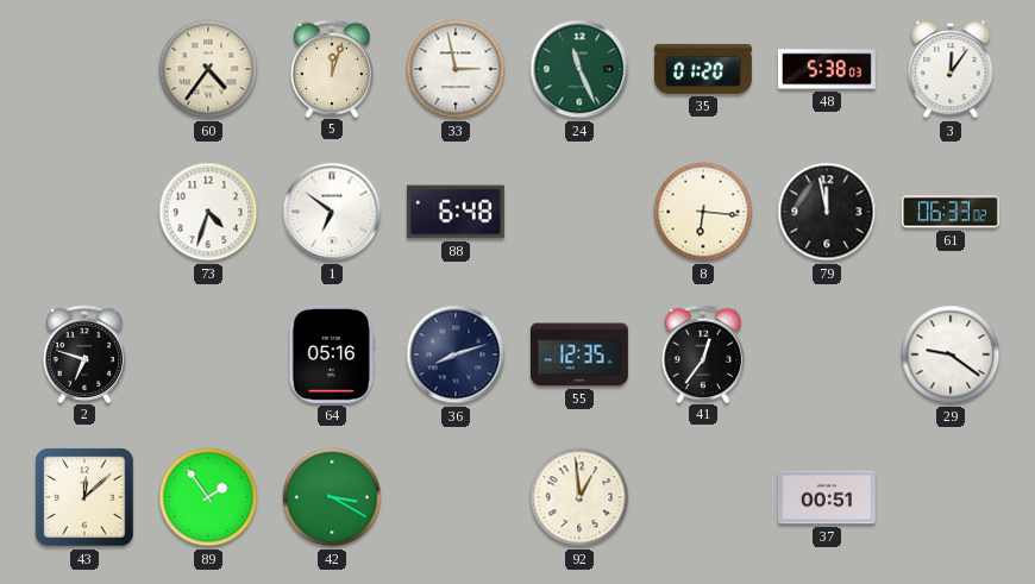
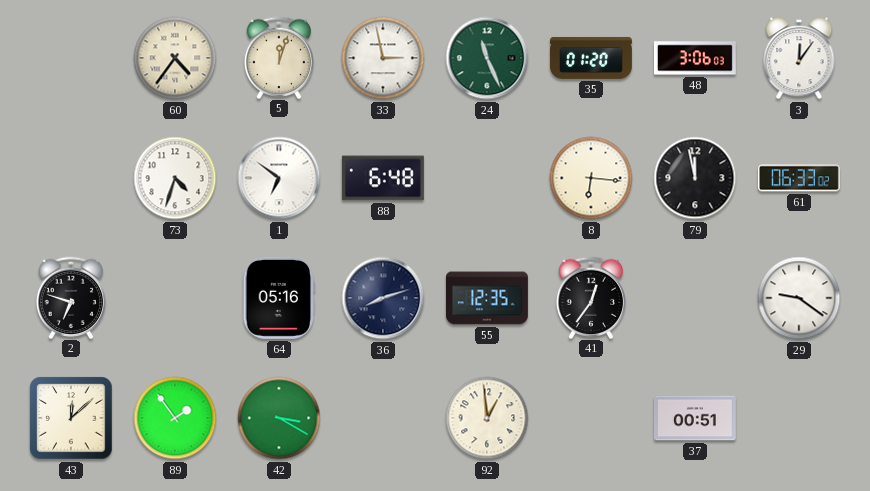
48: 5:38 -> 3:06
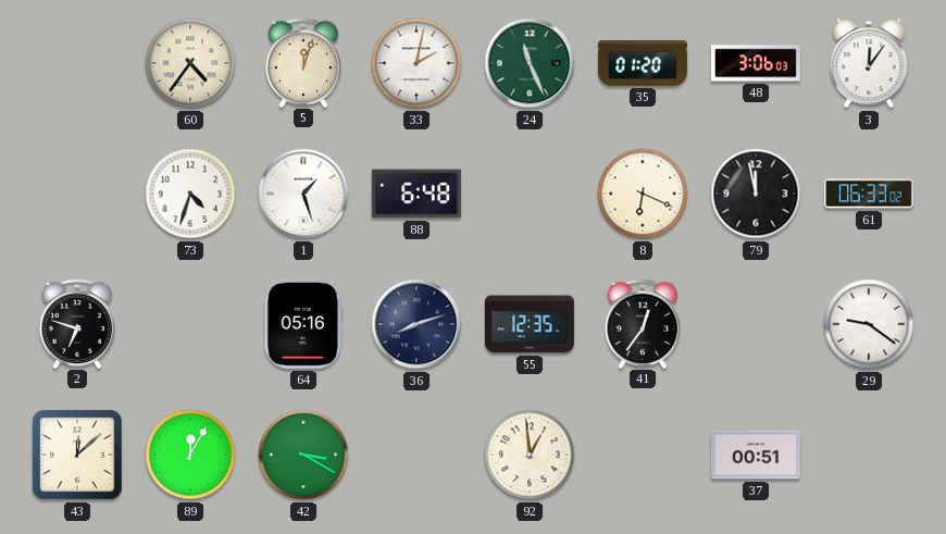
33: 2:58 -> 2:02
1: 6:51 -> 1:27
8: 6:16 -> 6:19
89: 1:54 -> 12:05
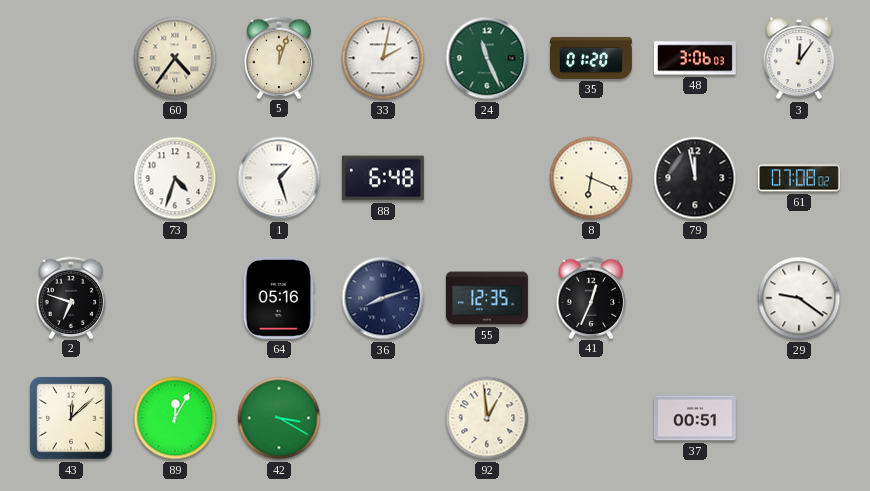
61: 06:33 -> 07:08
41: 12:36 -> 12:34
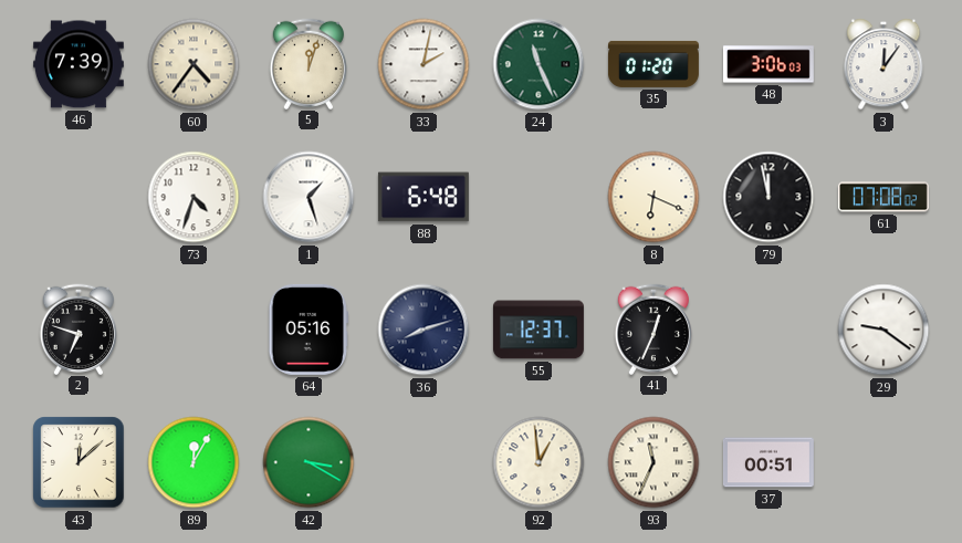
46: none -> 7:39
55: 12:35 -> 12:37
93: none -> 11:34
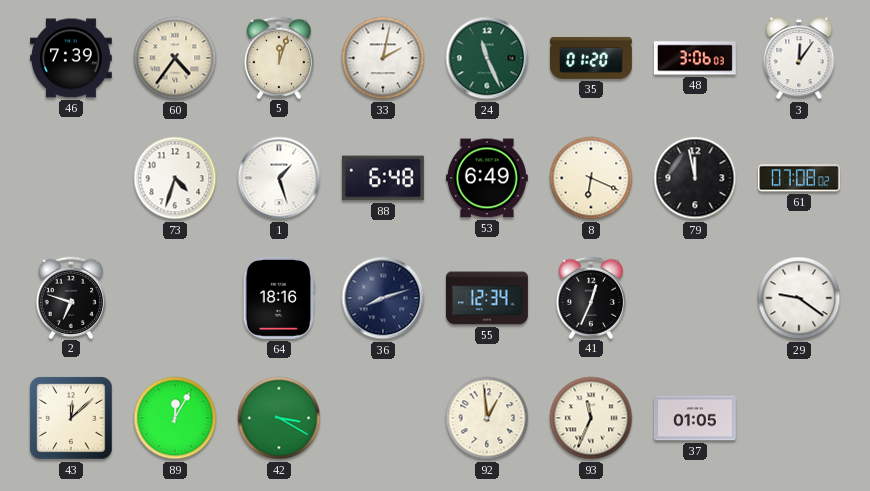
53: none -> 6:49
64: 05:16 -> 18:16
55: 12:37 -> 12:34
37: 00:51 -> 01:05
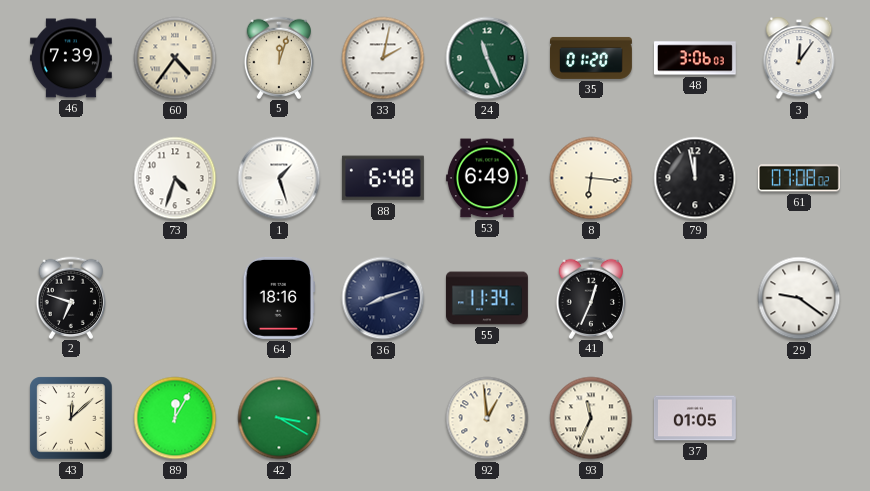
8: 6:19 -> 6:16
55: 12:34 -> 11:34
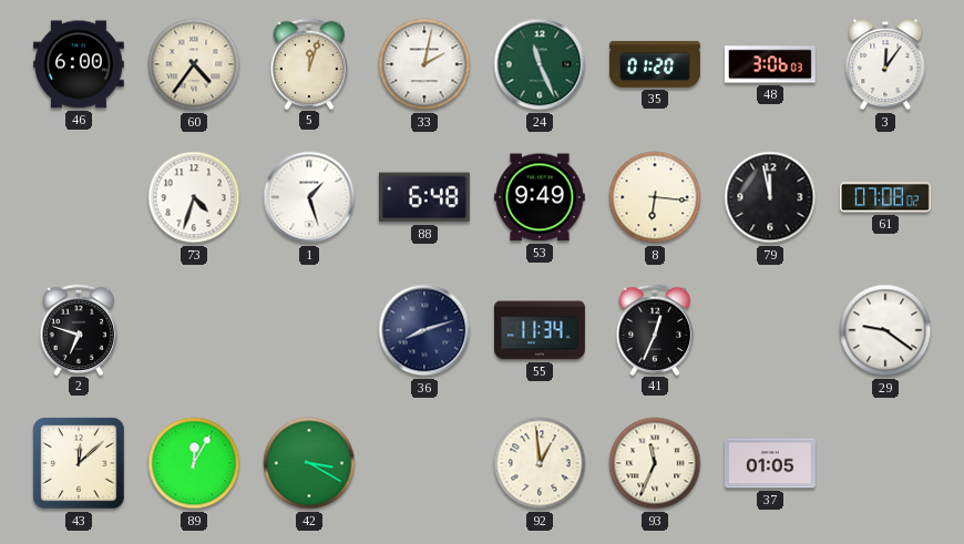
46: 7:39 -> 6:00
53: 6:49 -> 9:49
64: 18:16 -> none
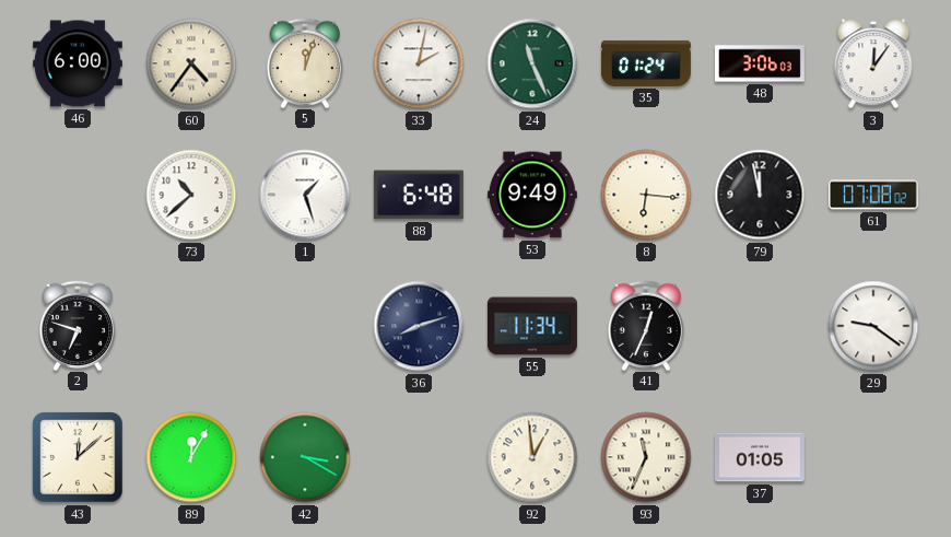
35: 01:20 -> 01:24
73: 4:33 -> 10:38
